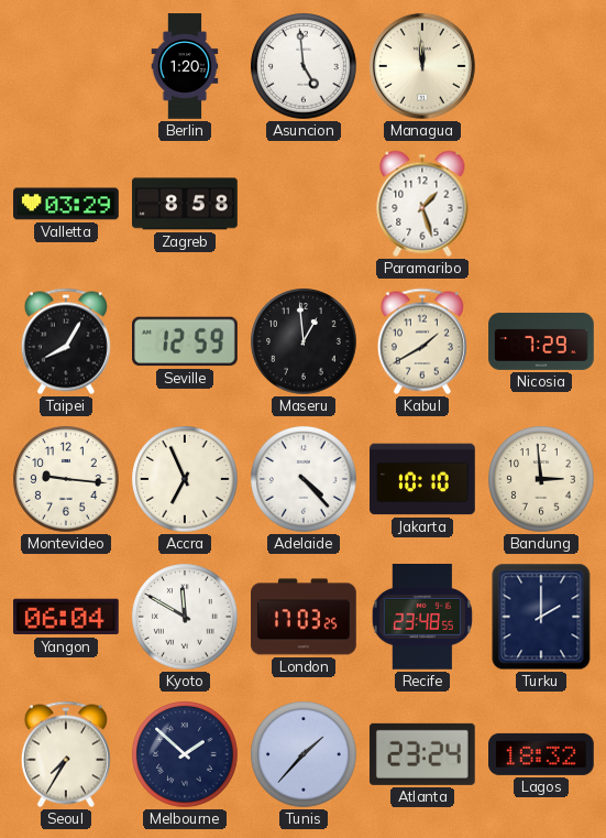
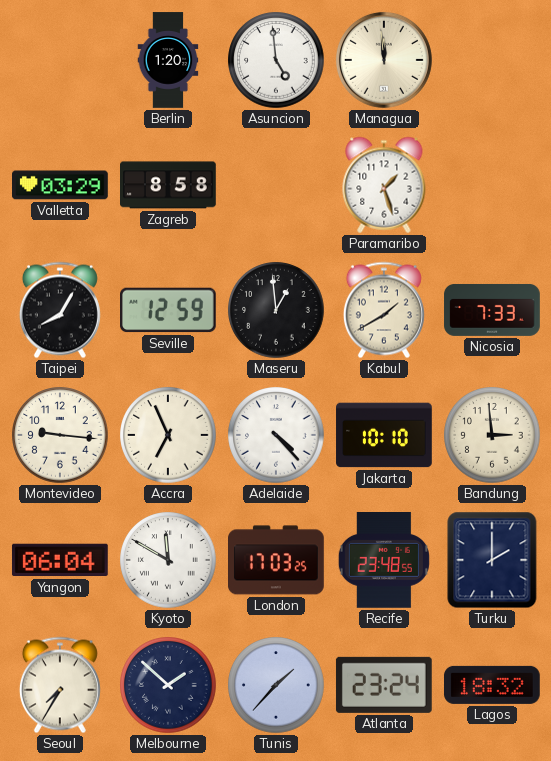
Nicosia: 7:29 -> 7:33
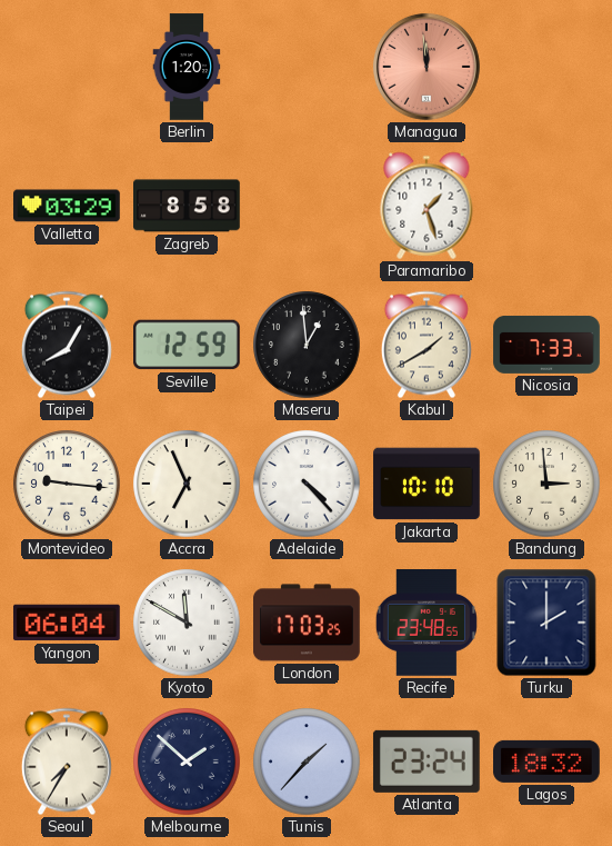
Asuncion: 4:59 -> none
Managua dial: cream -> salmon
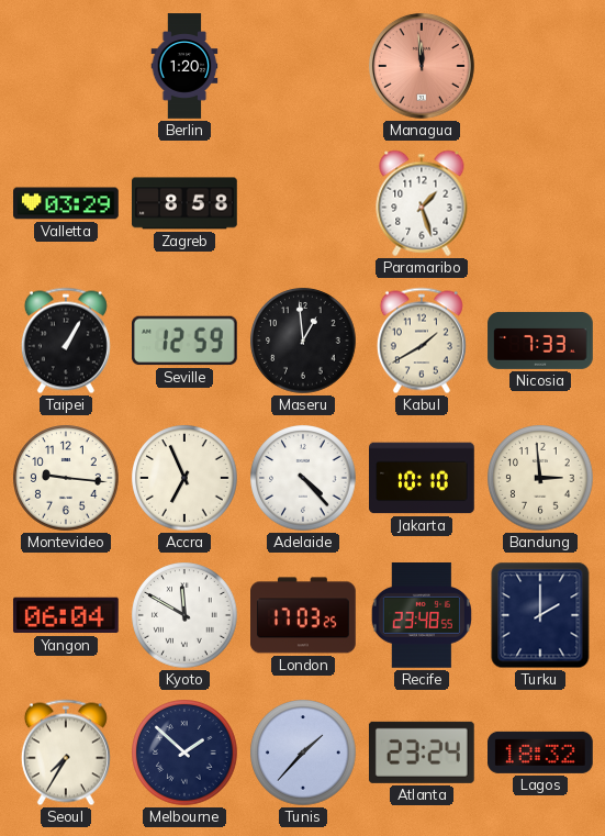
Taipei: 8:05 -> 1:05
